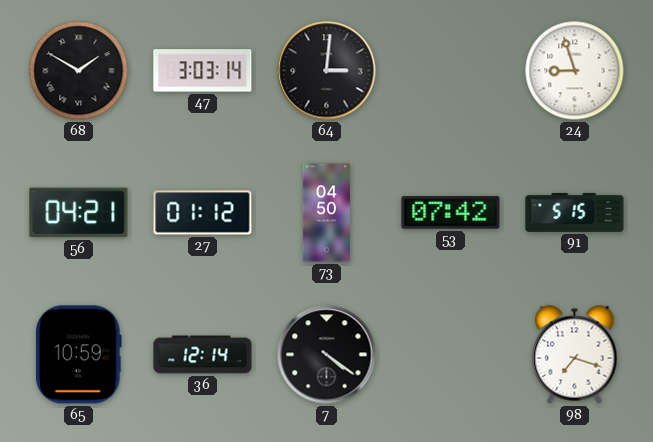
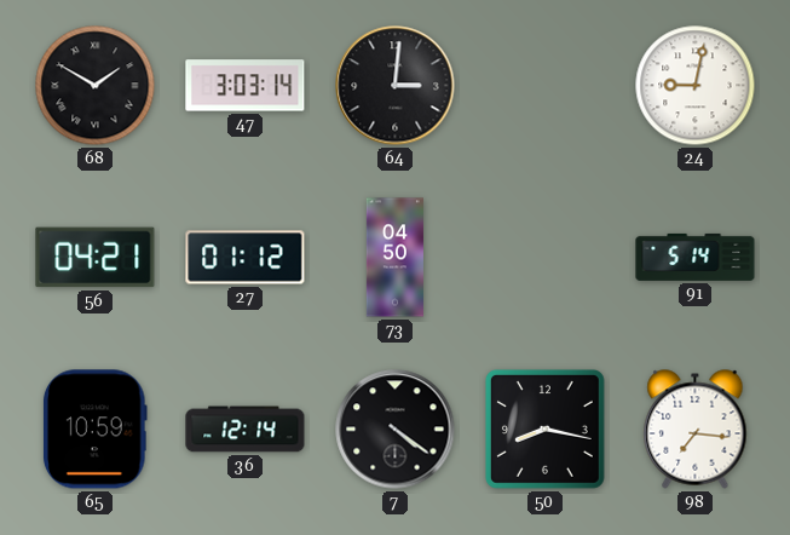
24: 8:57 -> 9:02
53: 07:42 -> none
91: 5:15 -> 5:14
50: none -> 8:17
98: 7:18 -> 7:16
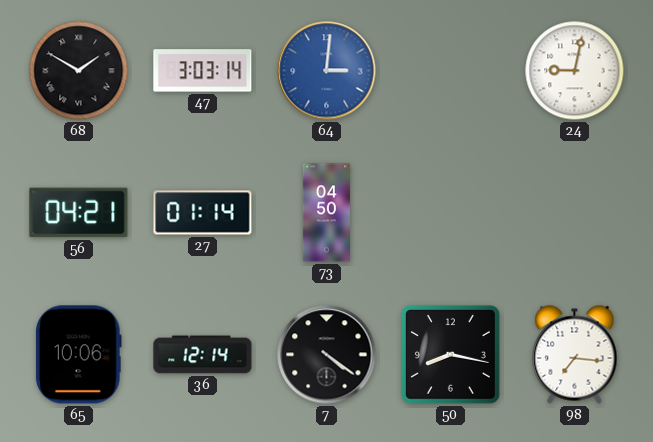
64 dial: black -> blue
27: 01:12 -> 01:14
91: 5:14 -> none
65: 10:59 -> 10:06
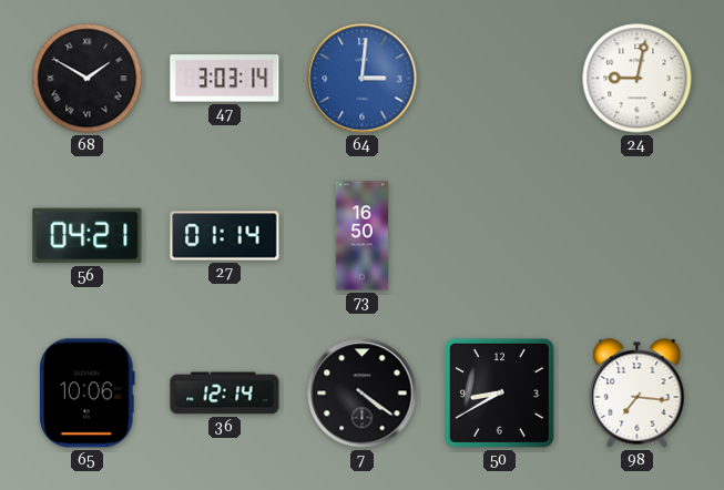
73: 04:50 -> 16:50
50: 8:17 -> 8:40
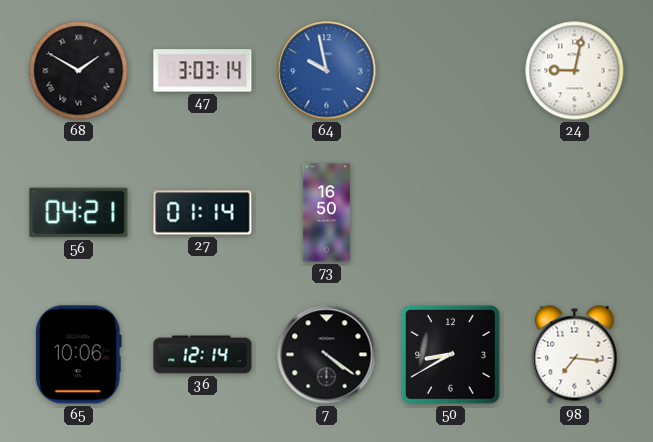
64: 3:01 -> 9:58
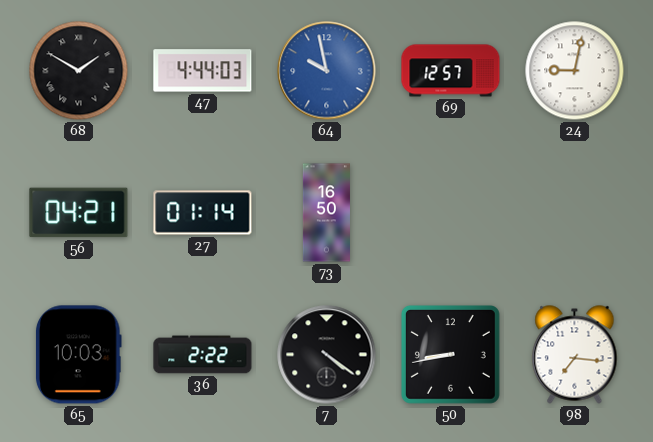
47: 3:03 -> 4:44
69: none -> 12:57
65: 10:06 -> 10:03
36: 12:14 -> 2:22
50: 8:40 -> 8:43
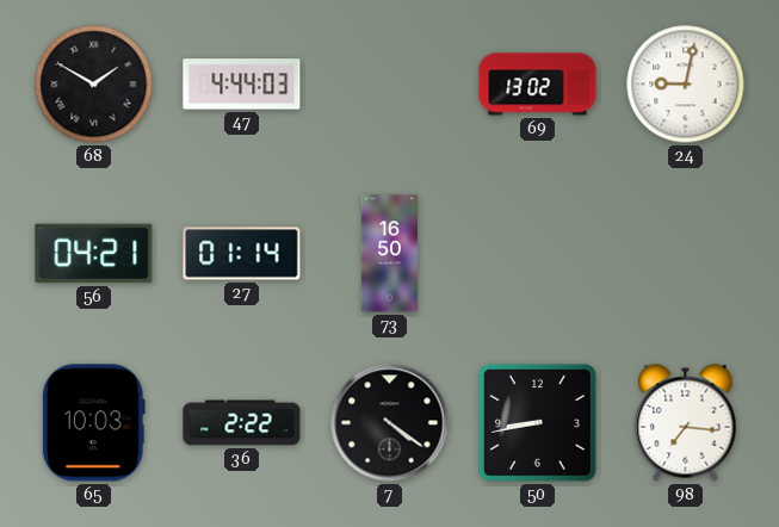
64: 9:58 -> none
69: 12:57 -> 13:02
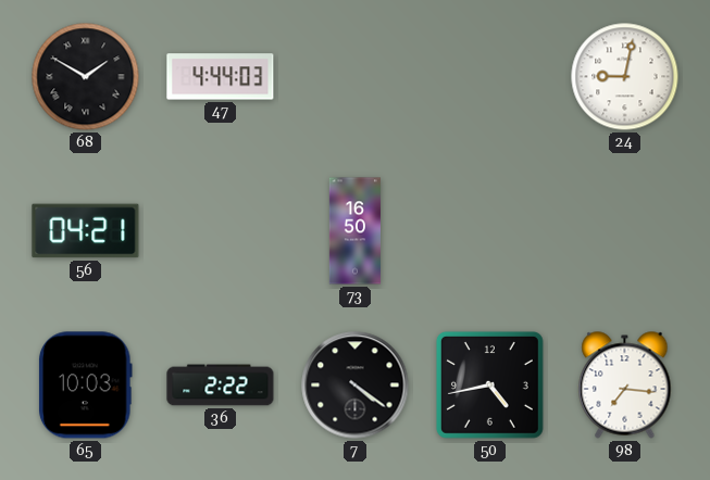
69: 13:02 -> none
27: 01:14 -> none
50: 8:43 -> 4:43
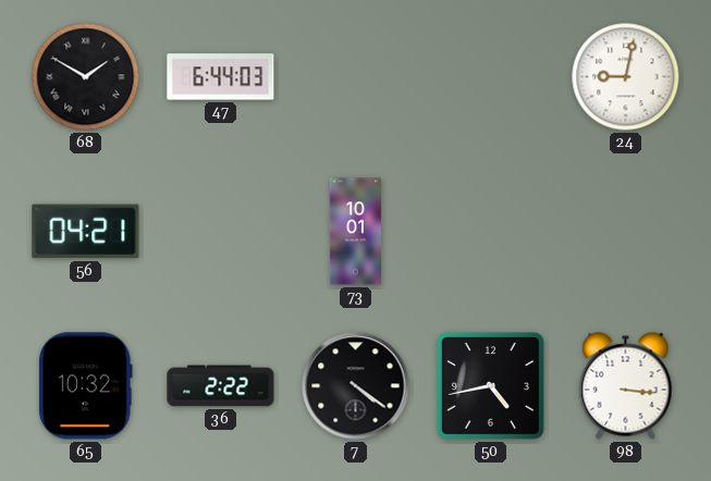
47: 4:44 -> 6:44
73: 16:50 -> 10:01
65: 10:03 -> 10:32
98: 7:16 -> 3:16
